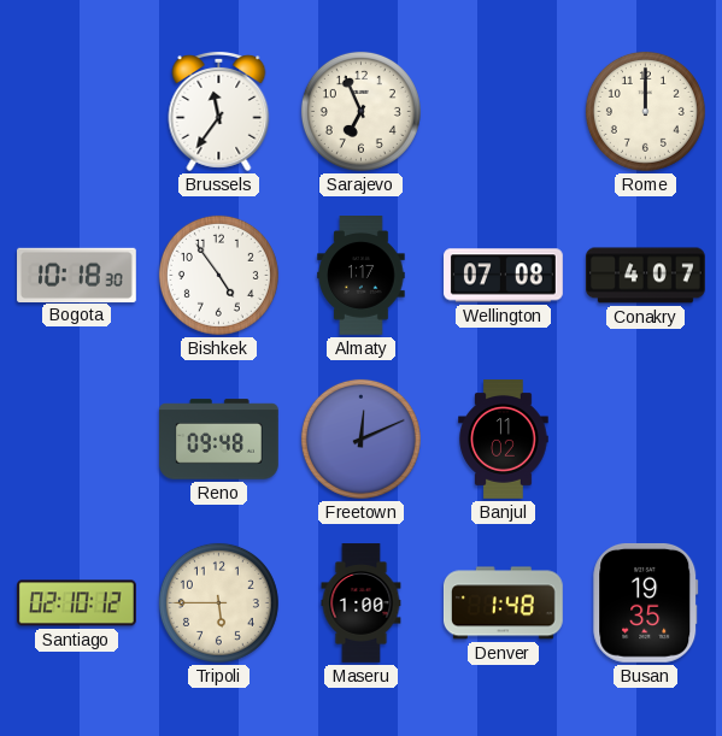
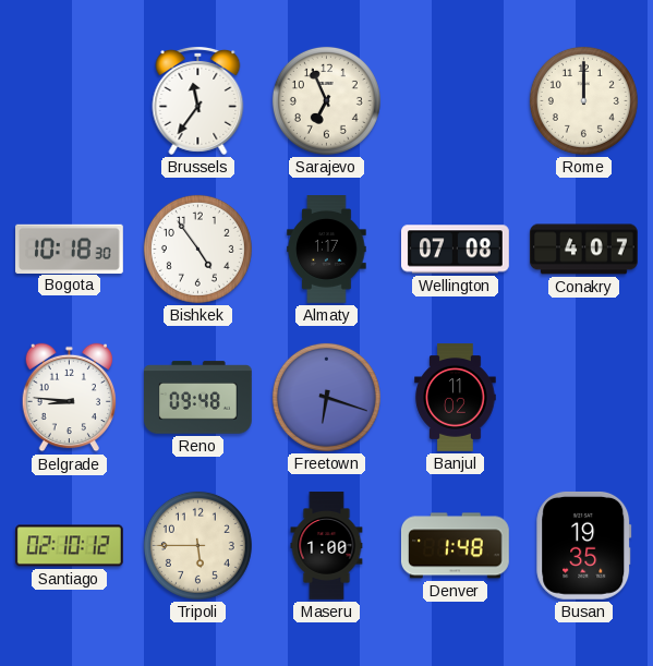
Belgrade: none -> 8:46
Freetown: 12:11 -> 6:18
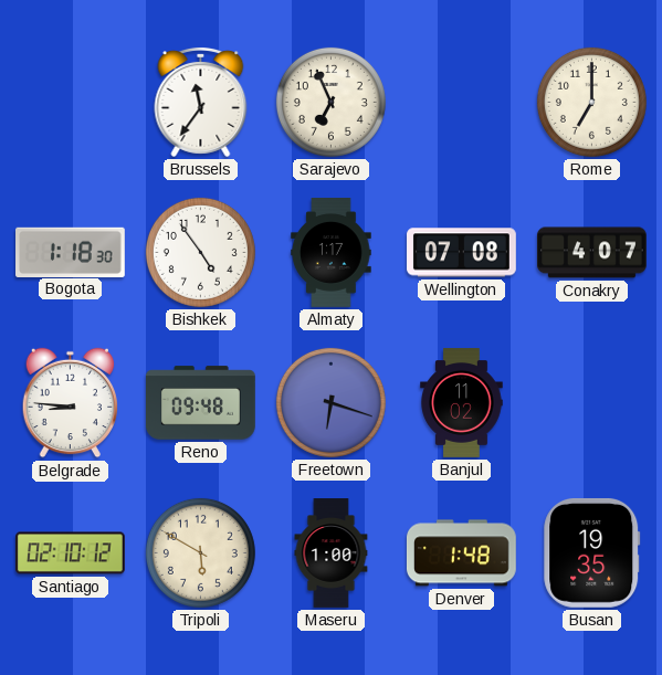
Rome: 12:00 -> 7:00
Bogota: 10:18 -> 1:18
Tripoli: 5:45 -> 5:50
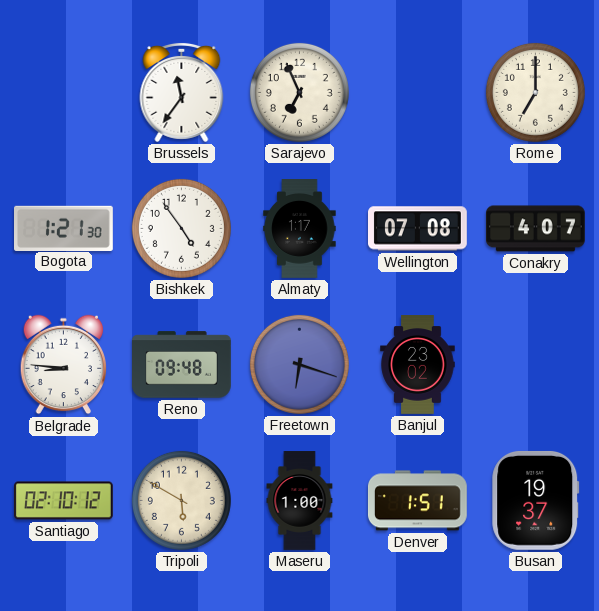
Bogota: 1:18 -> 1:21
Banjul: 11:02 -> 23:02
Denver: 1:48 -> 1:51
Busan: 19:35 -> 19:37
